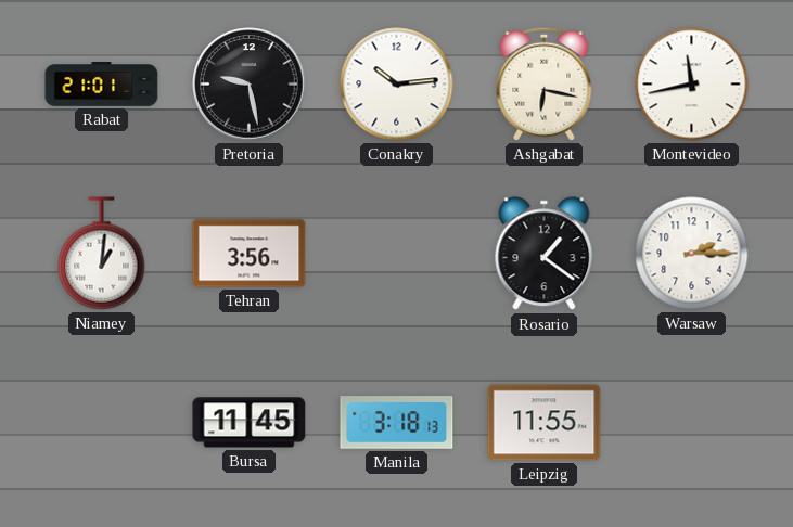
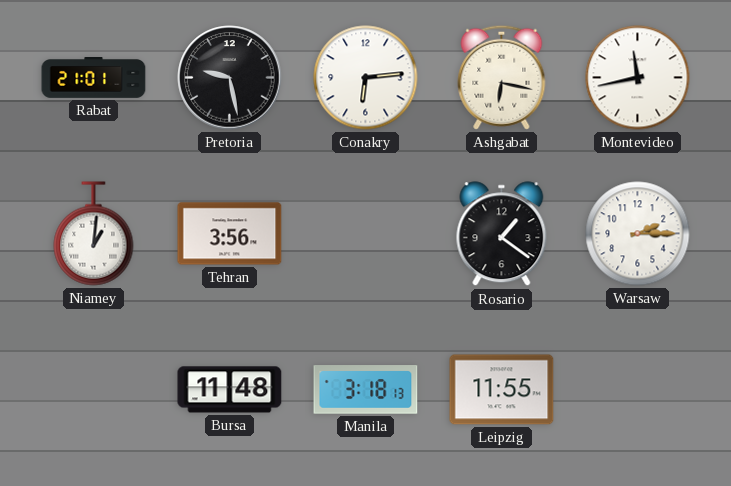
Conakry: 10:14 -> 6:14
Bursa: 11:45 -> 11:48
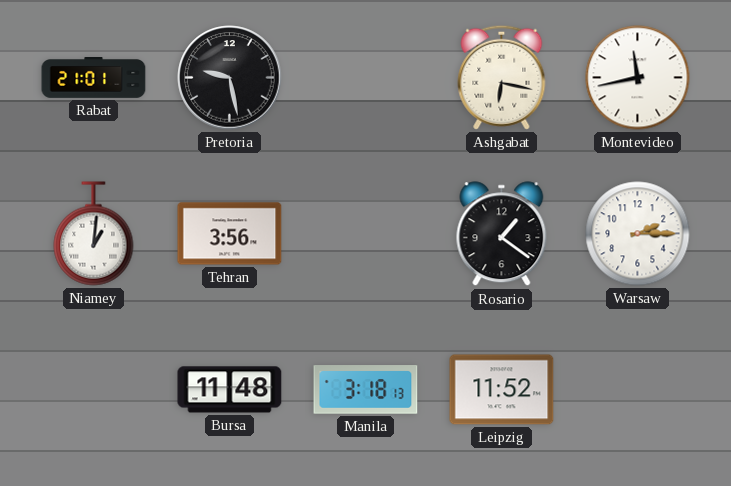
Conakry: 6:14 -> none
Leipzig: 11:55 -> 11:52
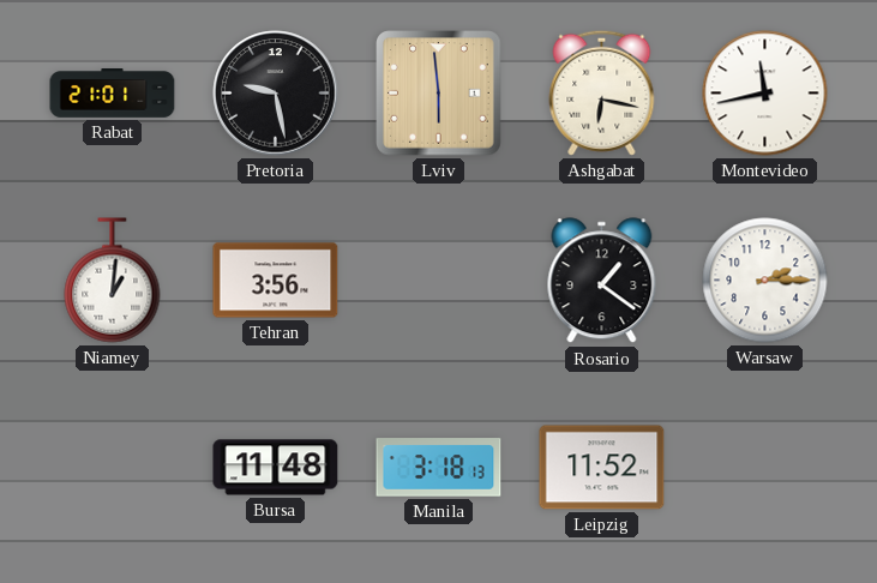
Lviv: none -> 5:59
